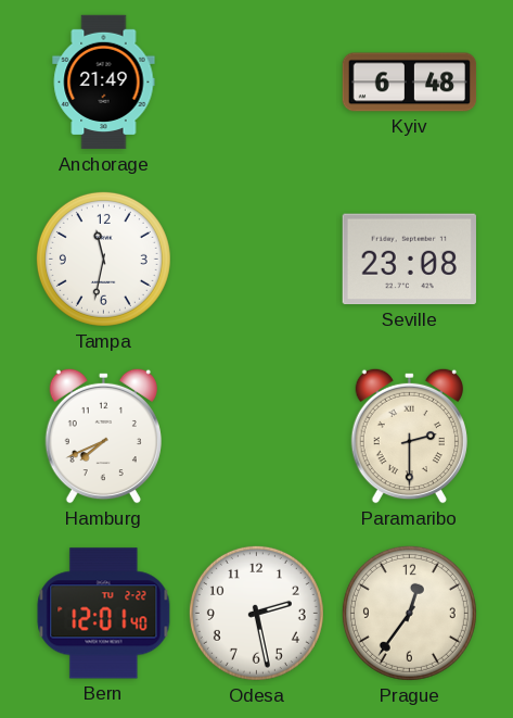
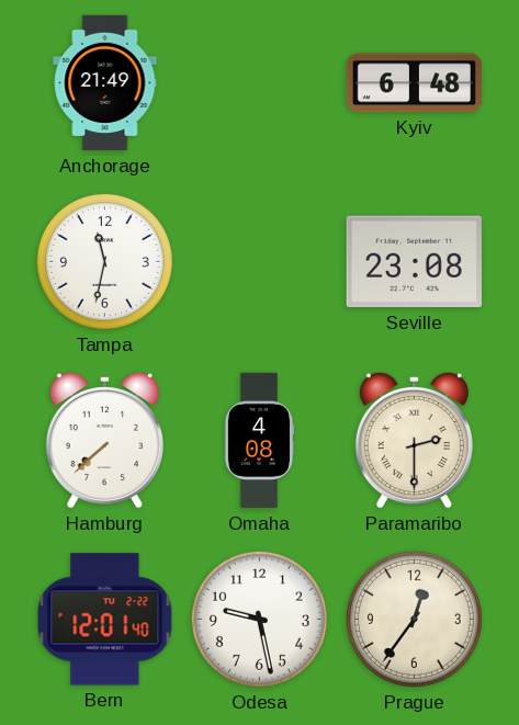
Hamburg: 7:41 -> 7:38
Omaha: none -> 4:08
Odesa: 2:28 -> 9:28
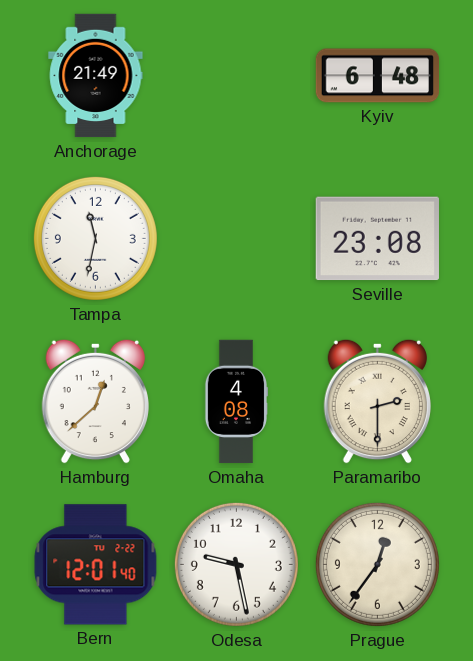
Hamburg: 7:38 -> 12:38
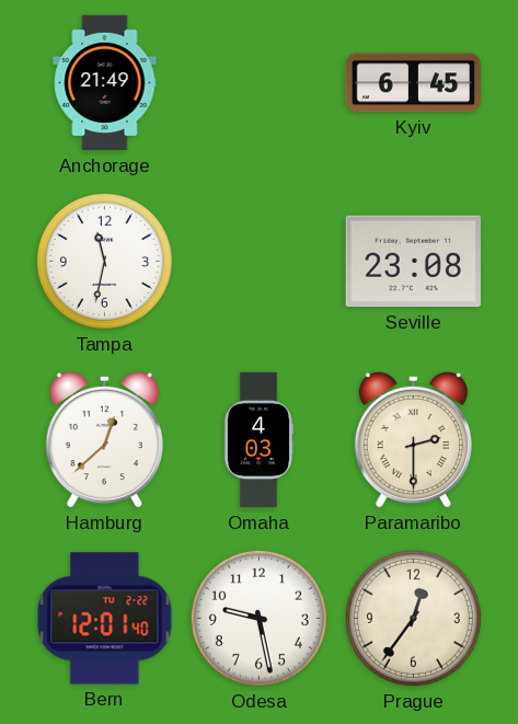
Kyiv: 6:48 -> 6:45
Omaha: 4:08 -> 4:03
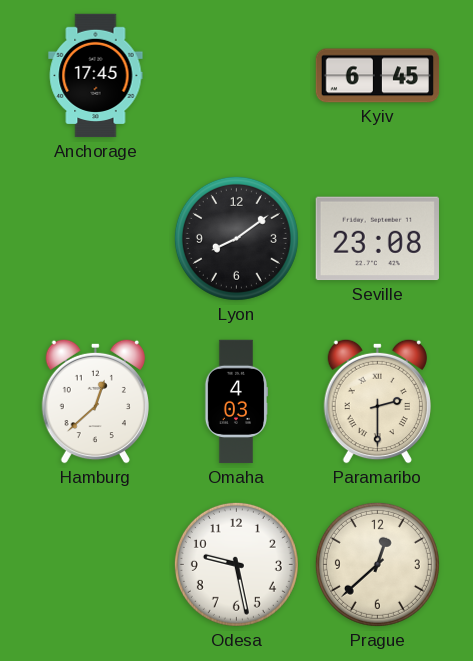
Anchorage: 21:49 -> 17:45
Tampa: 11:32 -> none
Lyon: none -> 8:09
Bern: 12:01 -> none
Prague: 12:36 -> 12:38
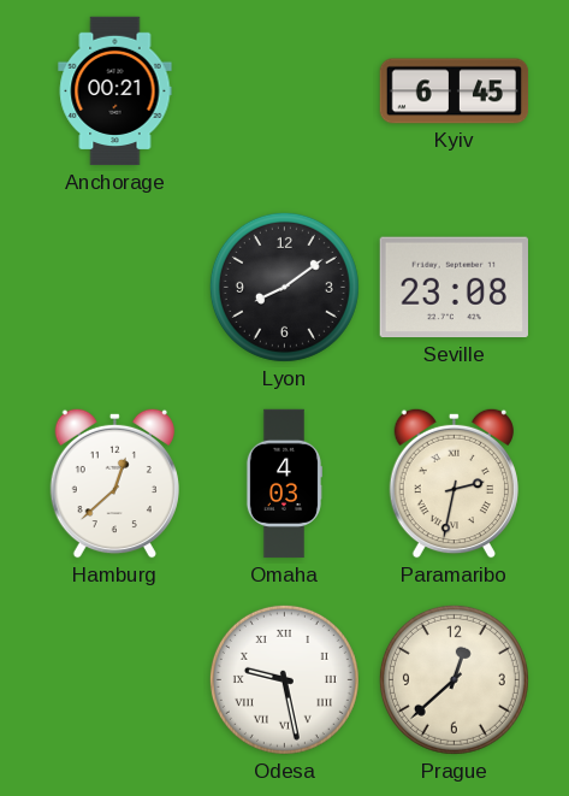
Anchorage: 17:45 -> 00:21
Paramaribo: 2:30 -> 2:32
Odesa numerals: Arabic -> Roman
